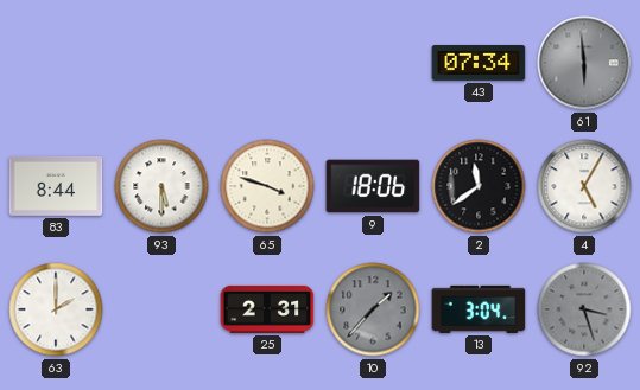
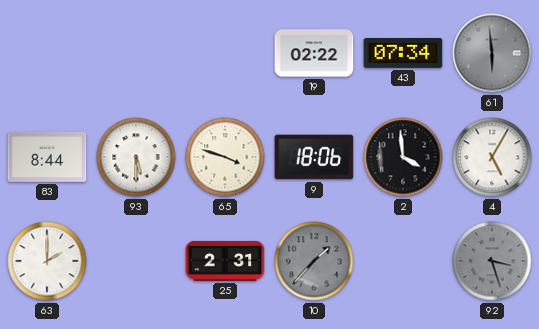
19: none -> 02:22
2: 11:39 -> 3:59
13: 3:04 -> none
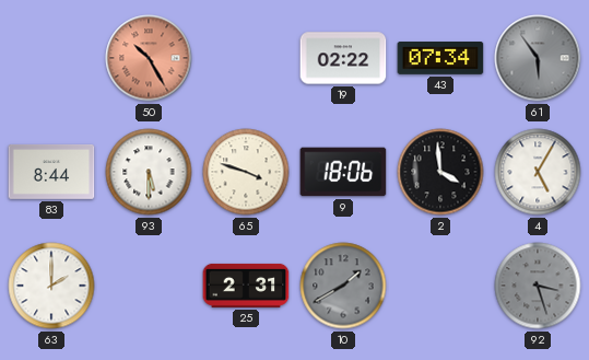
50: none -> 10:25
61: 5:59 -> 5:54
10: 1:37 -> 1:40
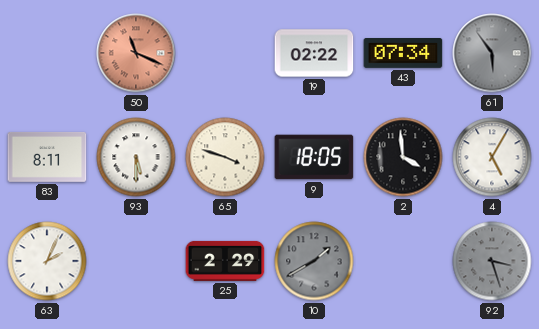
50: 10:25 -> 11:19
83: 8:44 -> 8:11
9: 18:06 -> 18:05
63: 2:00 -> 2:04
25: 2:31 -> 2:29
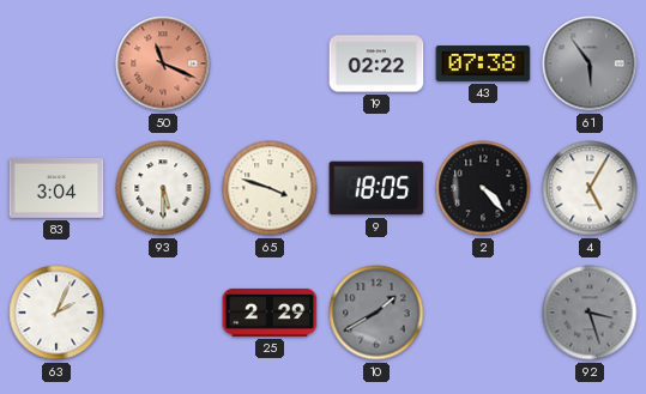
43: 07:34 -> 07:38
83: 8:11 -> 3:04
2: 3:59 -> 4:23
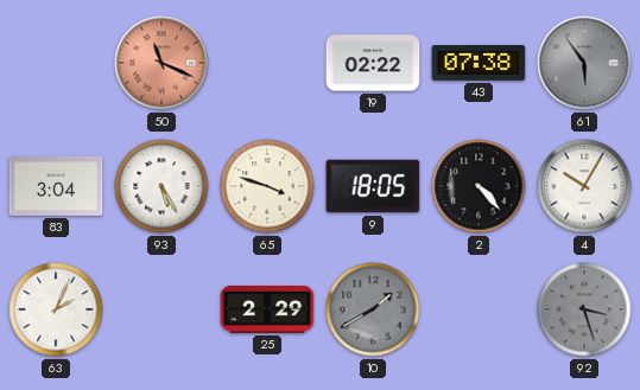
93: 5:30 -> 5:25
4: 5:05 -> 10:05
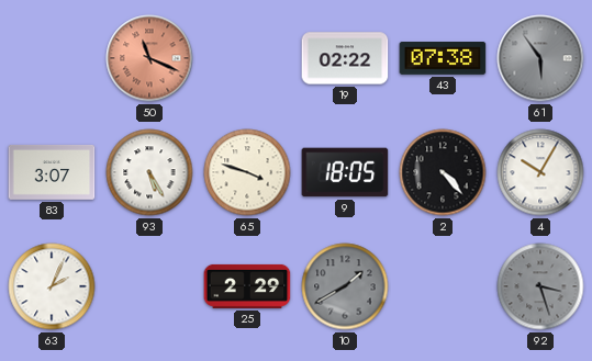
83: 3:04 -> 3:07
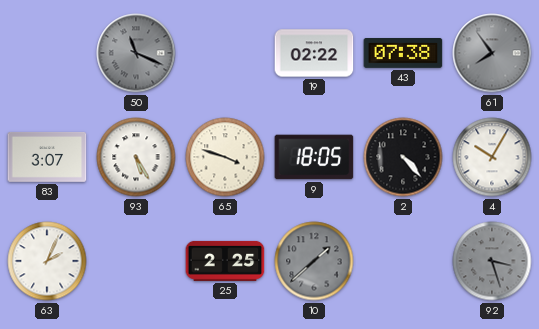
50 dial: salmon -> grey
61: 5:54 -> 7:54
25: 2:29 -> 2:25
10: 1:40 -> 1:38
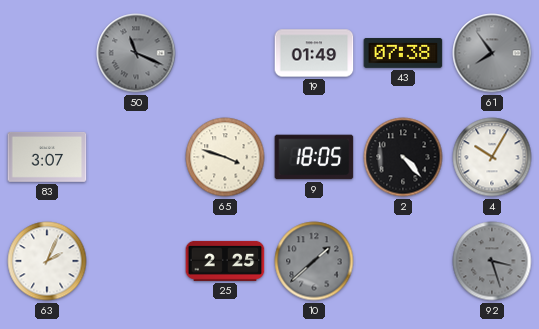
19: 02:22 -> 01:49
93: 5:25 -> none
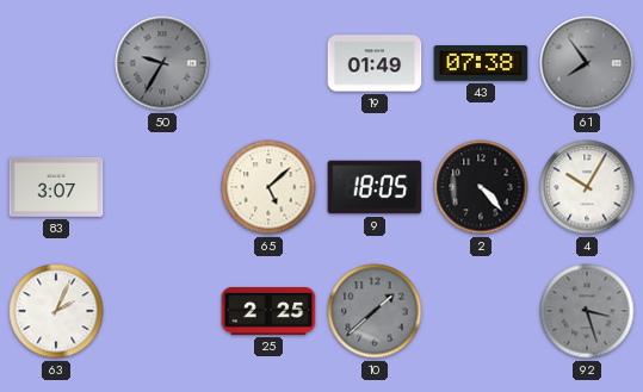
50: 11:19 -> 9:35
65: 3:48 -> 5:08
